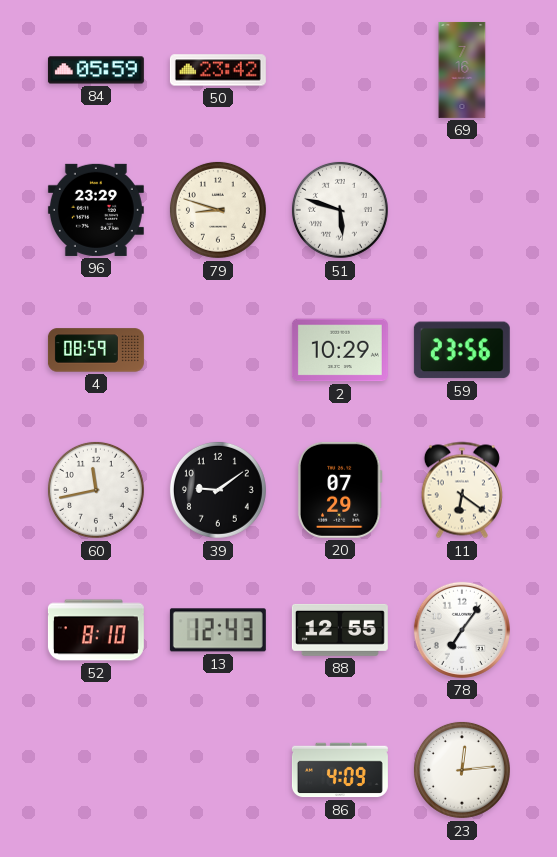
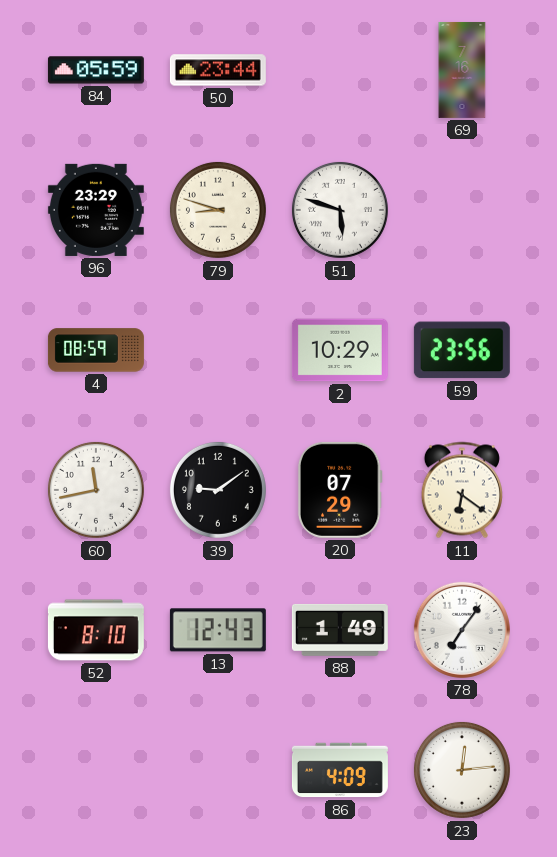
50: 23:42 -> 23:44
88: 12:55 -> 1:49
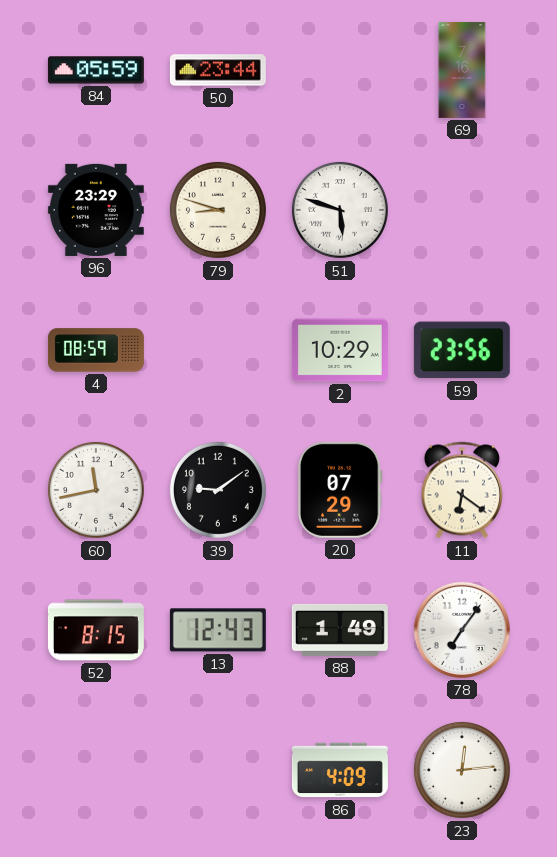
52: 8:10 -> 8:15
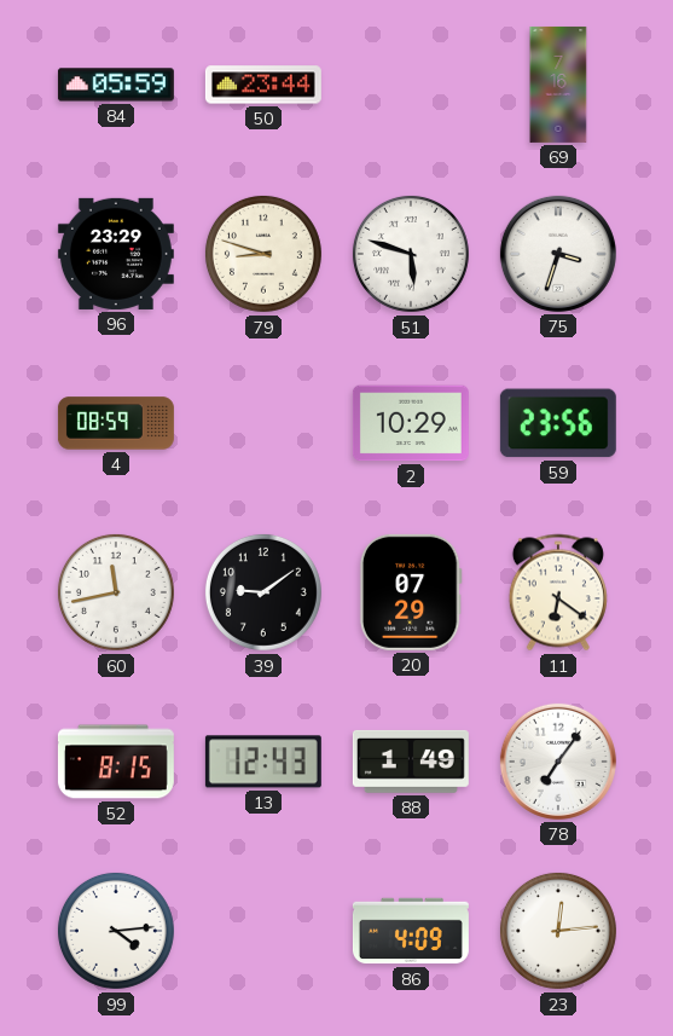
75: none -> 3:33
99: none -> 4:14
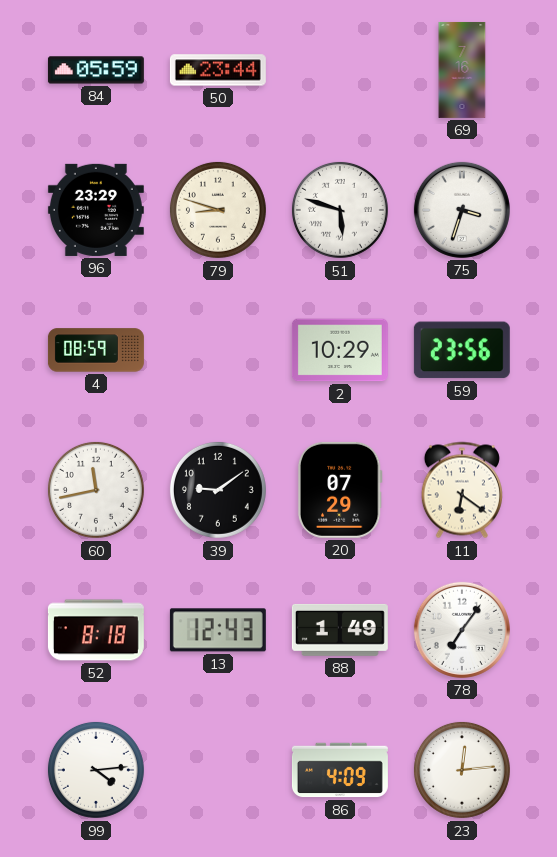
52: 8:15 -> 8:18
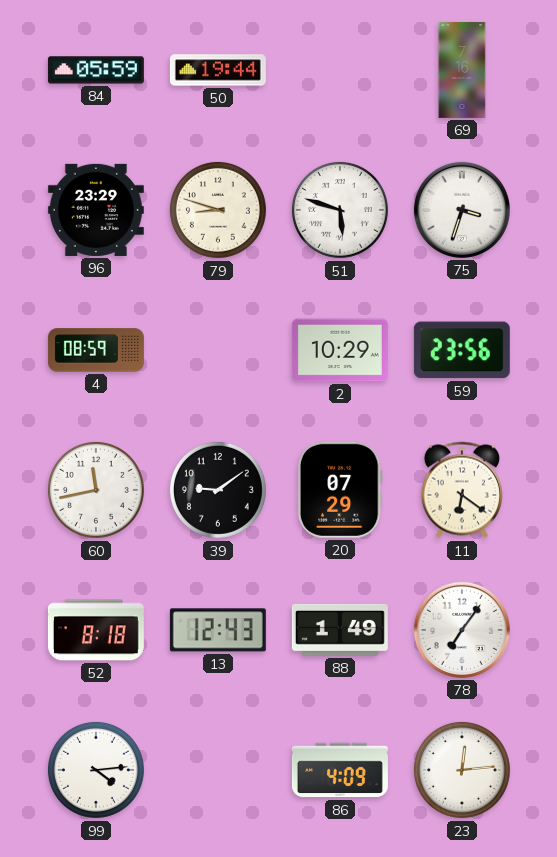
50: 23:44 -> 19:44
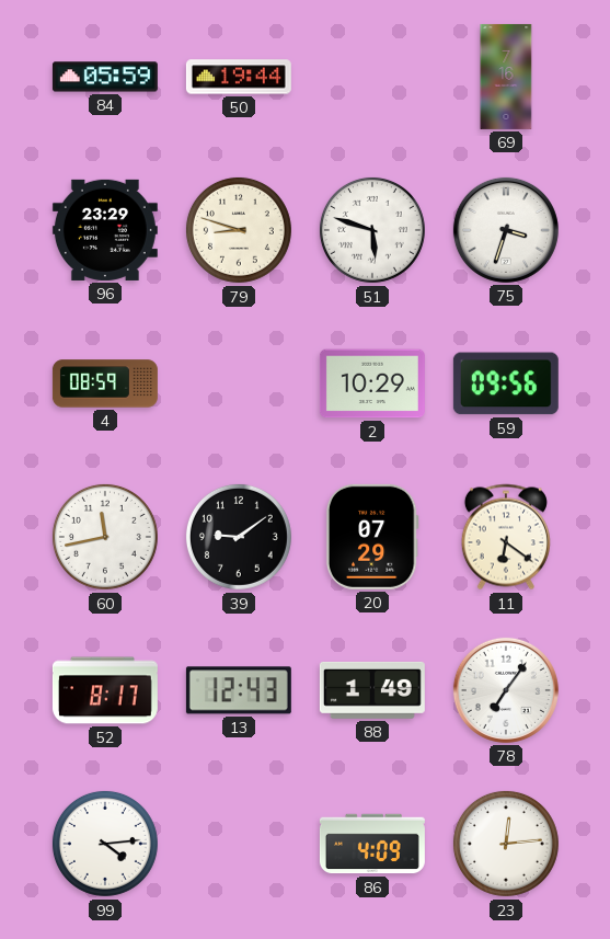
59: 23:56 -> 09:56
52: 8:18 -> 8:17
